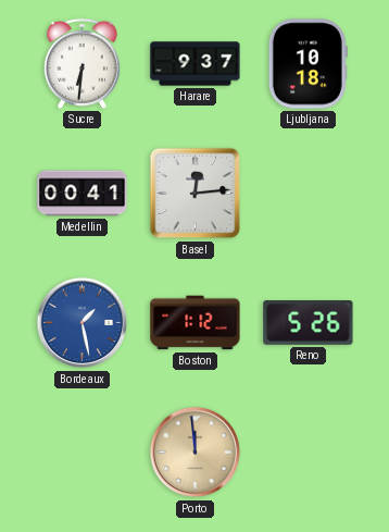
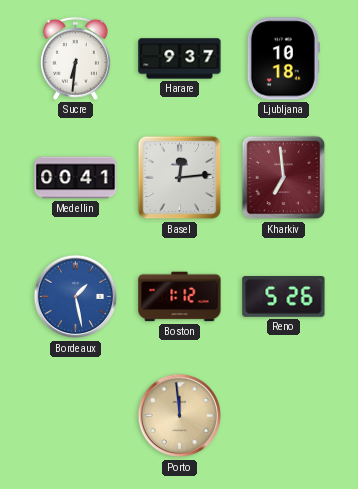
Kharkiv: none -> 6:59
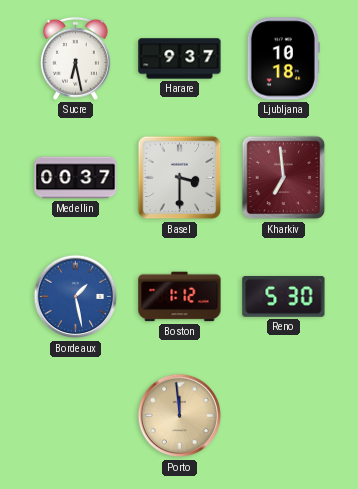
Sucre: 6:31 -> 6:28
Medellin: 00:41 -> 00:37
Basel: 12:14 -> 3:30
Reno: 5:26 -> 5:30
